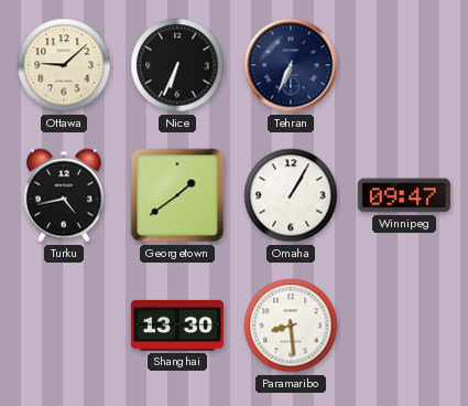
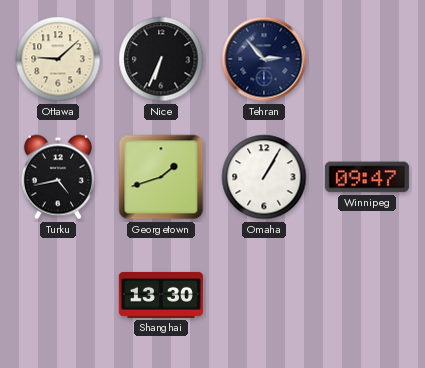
Tehran: 6:34 -> 2:53
Georgetown: 1:39 -> 1:42
Paramaribo: 8:29 -> none
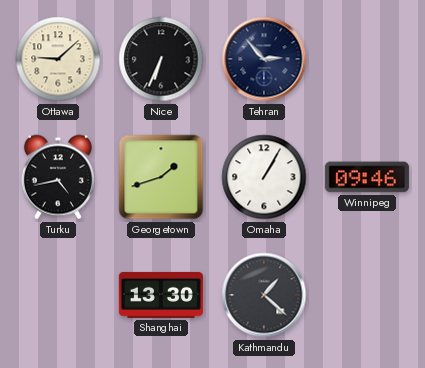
Winnipeg: 09:47 -> 09:46
Kathmandu: none -> 1:22
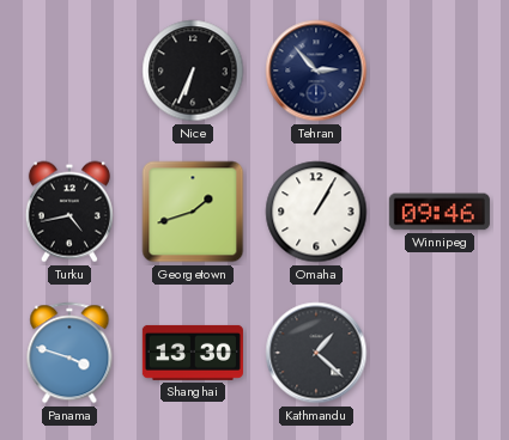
Ottawa: 9:08 -> none
Panama: none -> 3:48
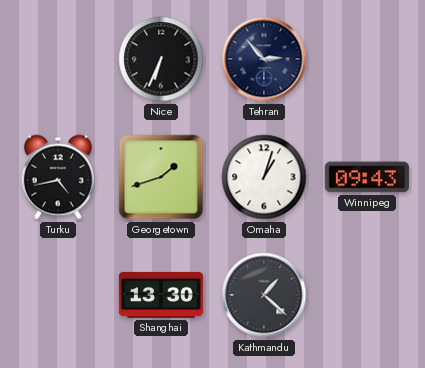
Omaha: 1:05 -> 1:03
Winnipeg: 09:46 -> 09:43
Panama: 3:48 -> none
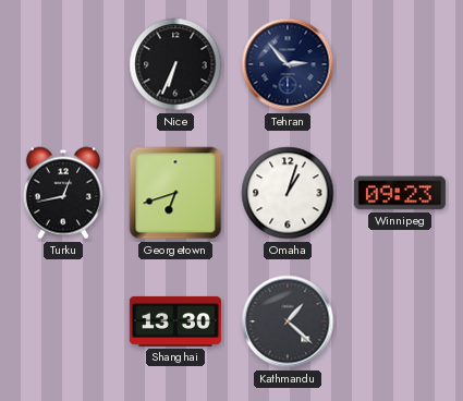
Turku: 4:43 -> 12:43
Georgetown: 1:42 -> 6:42
Winnipeg: 09:43 -> 09:23
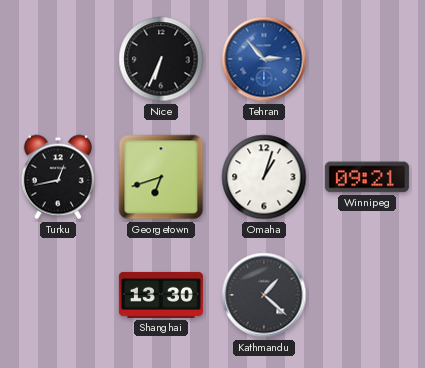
Tehran dial: navy -> blue
Winnipeg: 09:23 -> 09:21
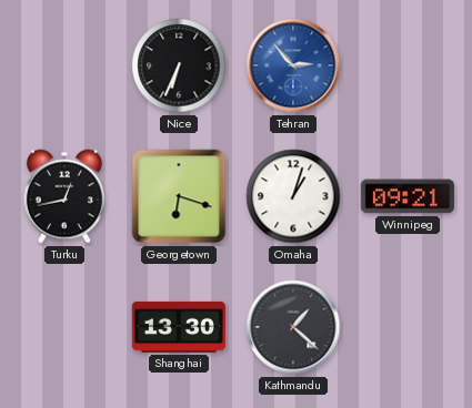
Georgetown: 6:42 -> 6:18
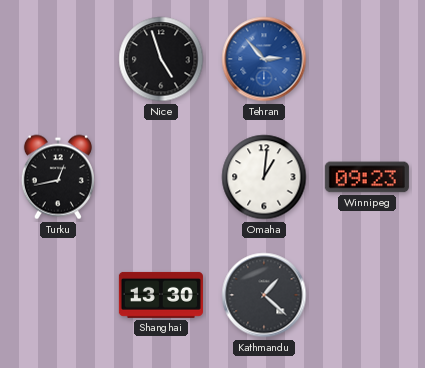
Nice: 6:34 -> 4:57
Georgetown: 6:18 -> none
Omaha: 1:03 -> 1:01
Winnipeg: 09:21 -> 09:23
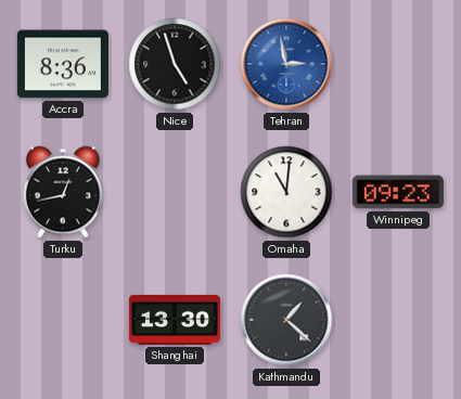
Accra: none -> 8:36
Tehran: 2:53 -> 2:58
Omaha: 1:01 -> 11:01
